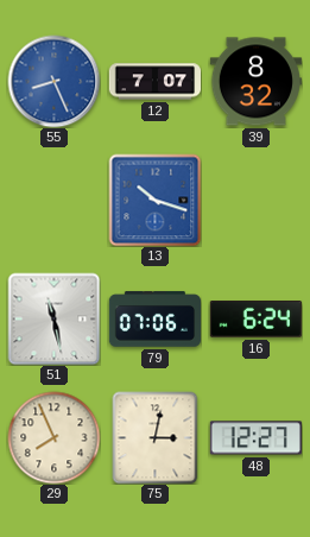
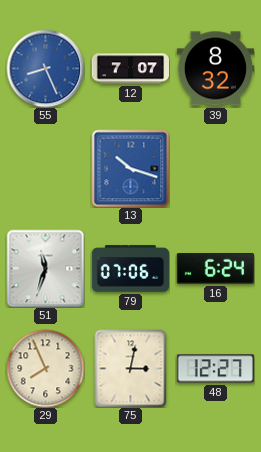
51: 11:28 -> 11:33
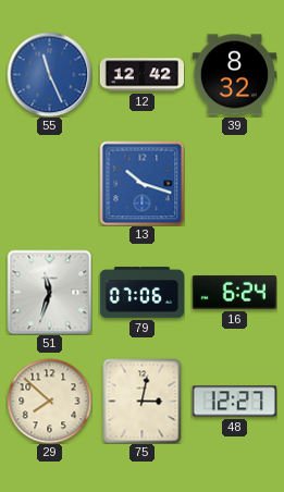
55: 8:26 -> 11:26
12: 7:07 -> 12:42
29: 7:56 -> 7:52
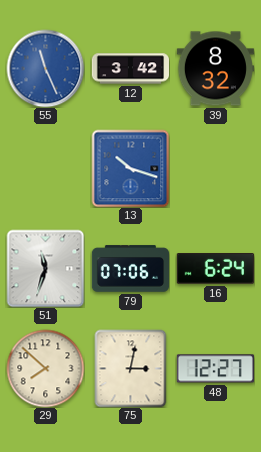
12: 12:42 -> 3:42
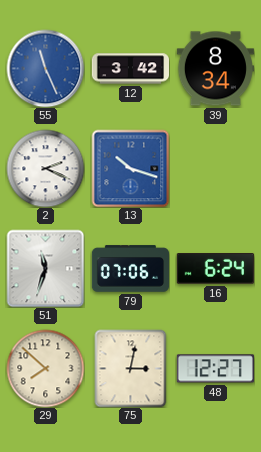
39: 8:32 -> 8:34
2: none -> 2:19
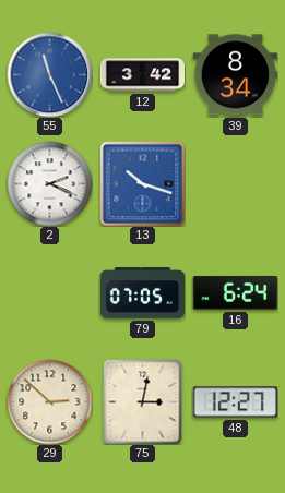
51: 11:33 -> none
79: 07:06 -> 07:05
29: 7:52 -> 2:52
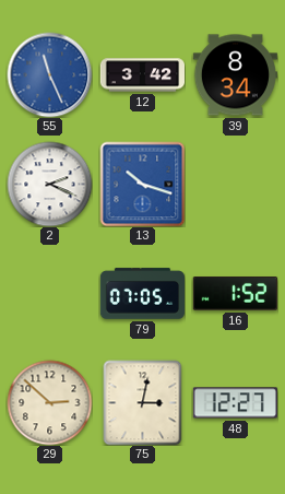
16: 6:24 -> 1:52
